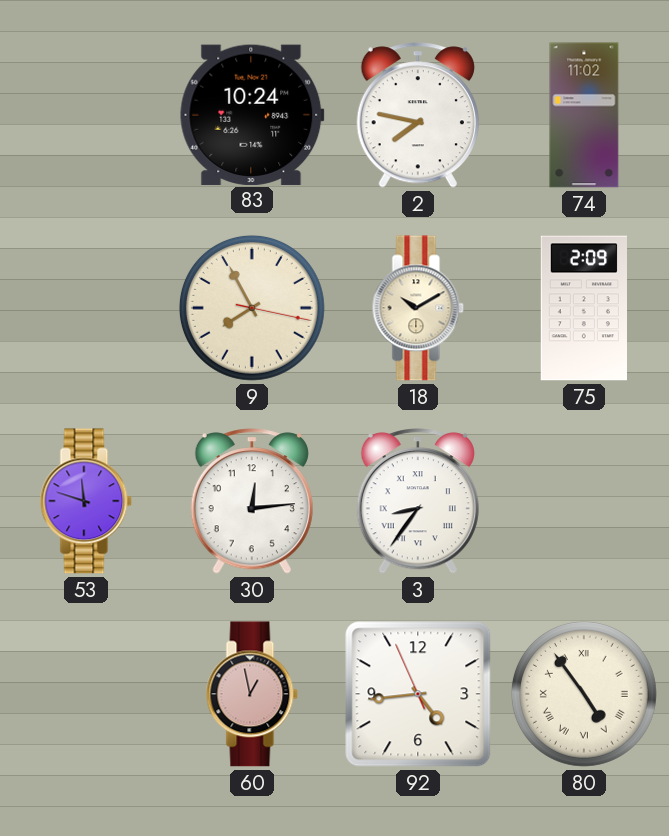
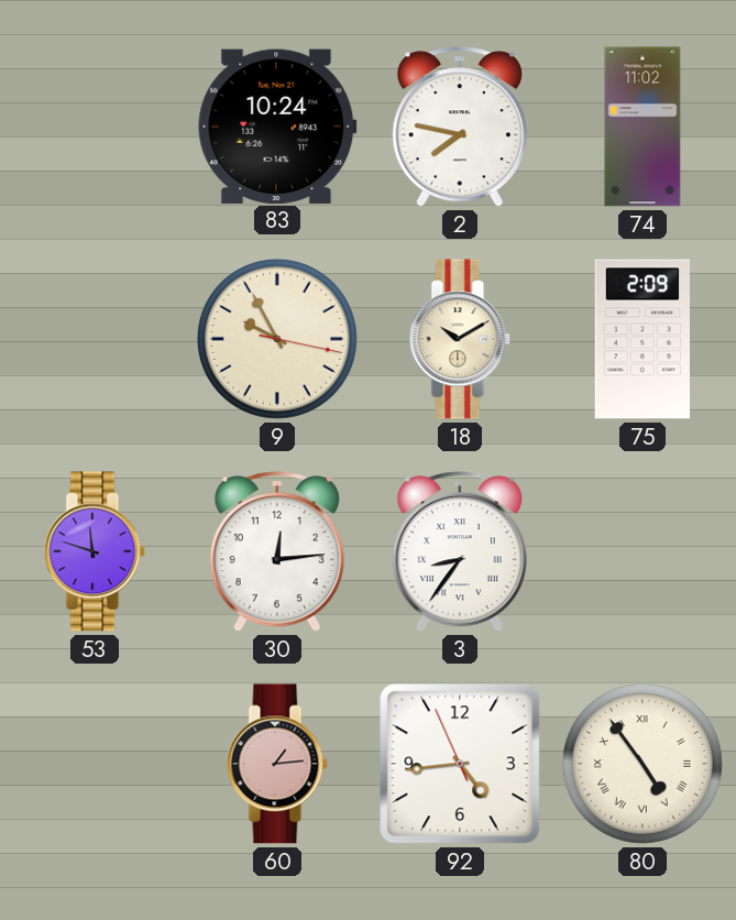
9: 7:55 -> 9:55
60: 12:58 -> 1:14
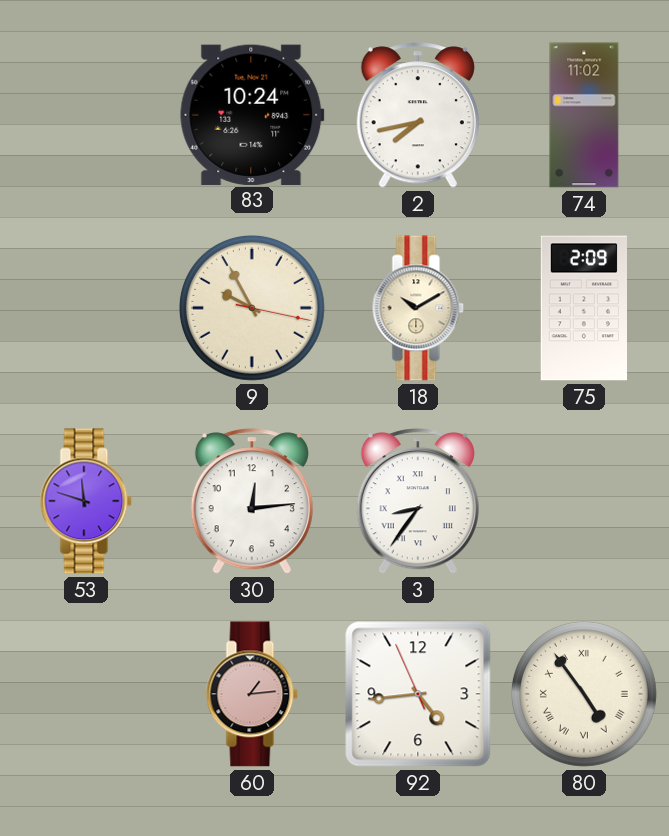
2: 7:47 -> 7:43
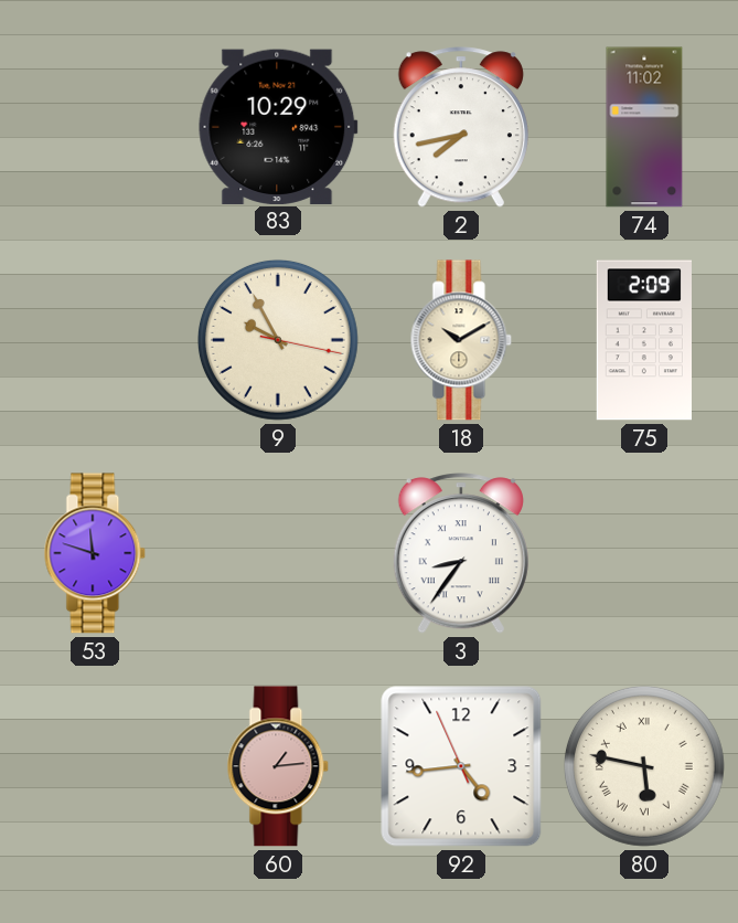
83: 10:24 -> 10:29
30: 12:14 -> none
80: 4:54 -> 5:47
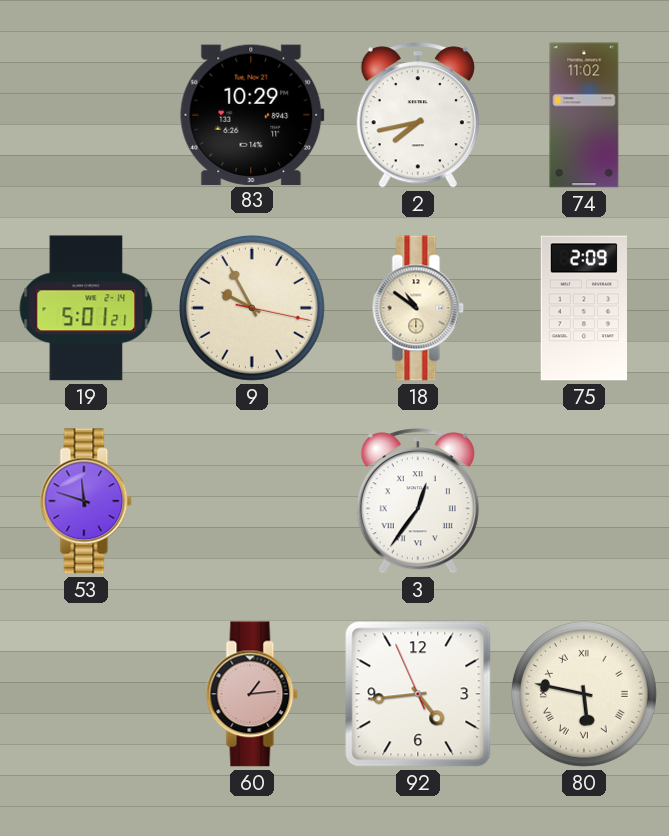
19: none -> 5:01
18: 10:10 -> 10:51
3: 8:36 -> 12:36
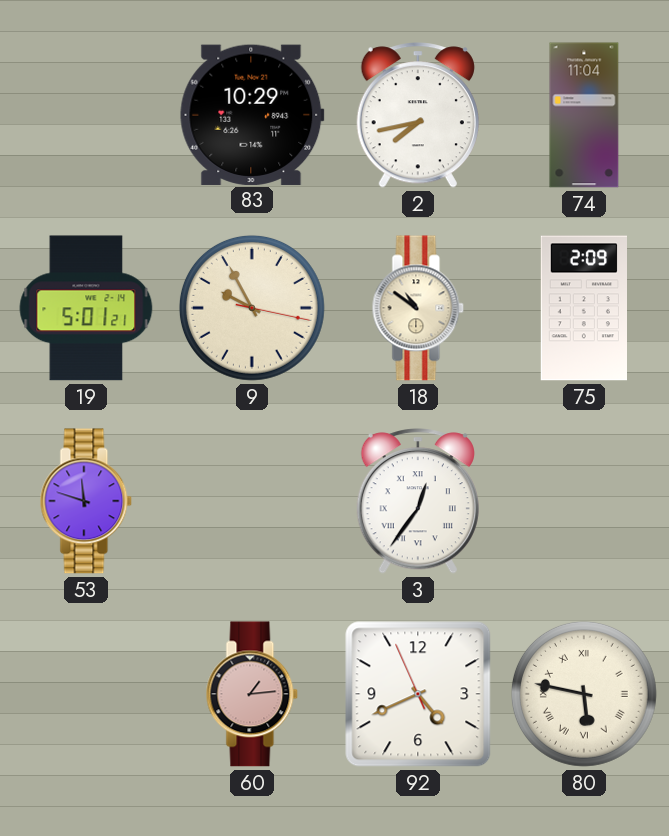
74: 11:02 -> 11:04
92: 4:43 -> 4:40
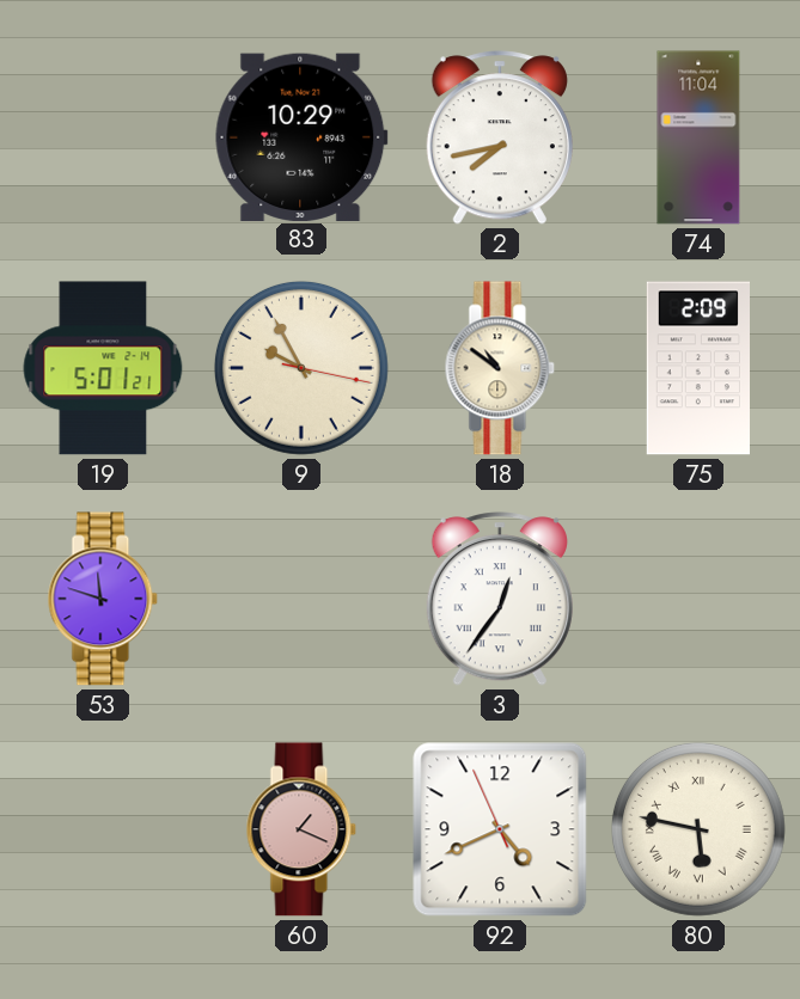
60: 1:14 -> 1:19
